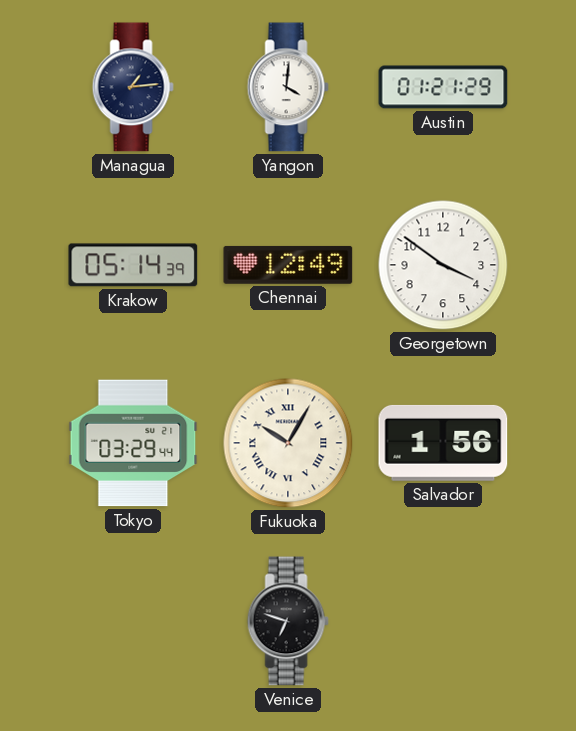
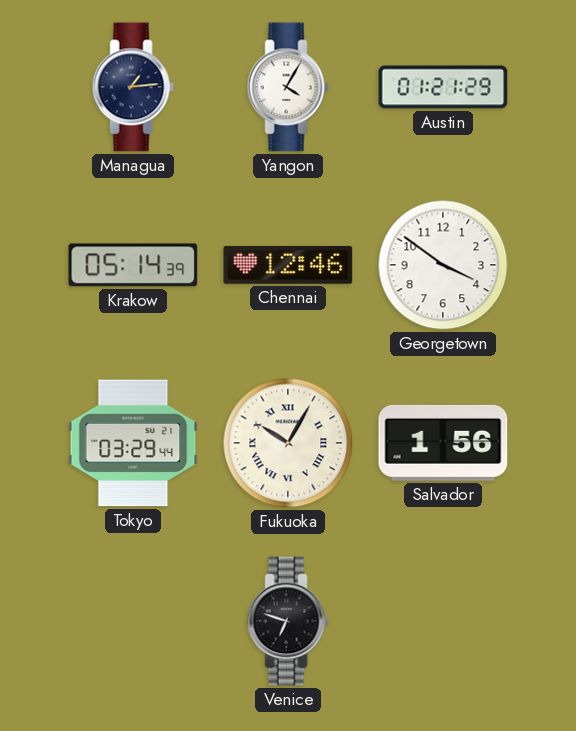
Yangon: 4:01 -> 4:05
Chennai: 12:49 -> 12:46
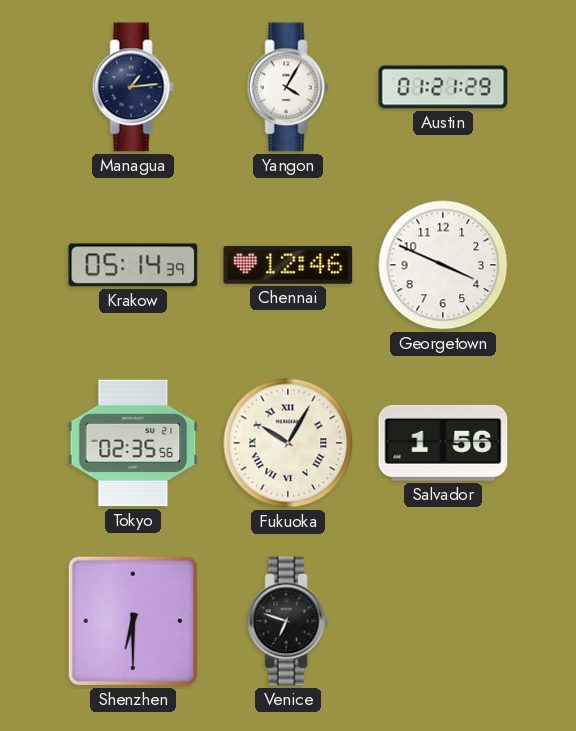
Georgetown: 3:51 -> 3:49
Tokyo: 03:29 -> 02:35
Shenzhen: none -> 6:30
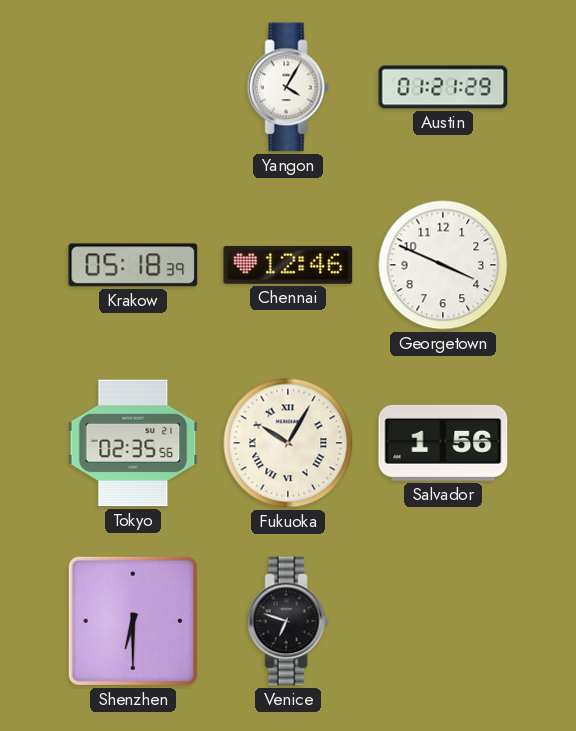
Managua: 1:14 -> none
Krakow: 05:14 -> 05:18
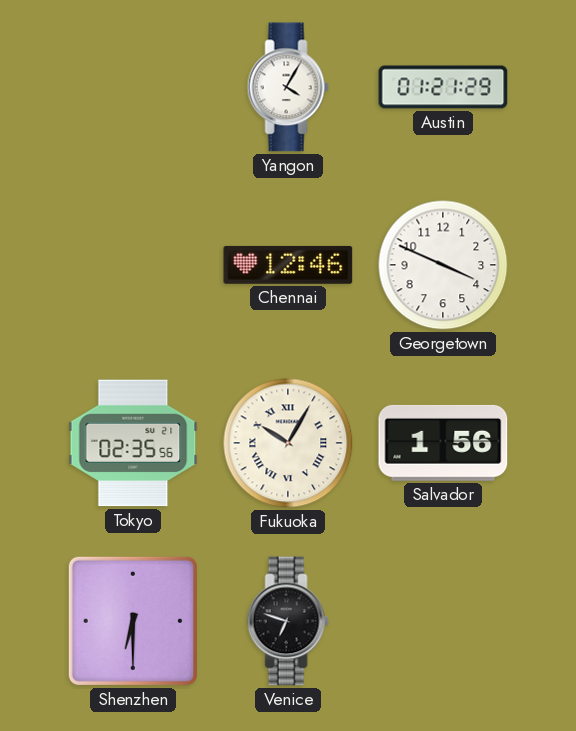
Krakow: 05:18 -> none
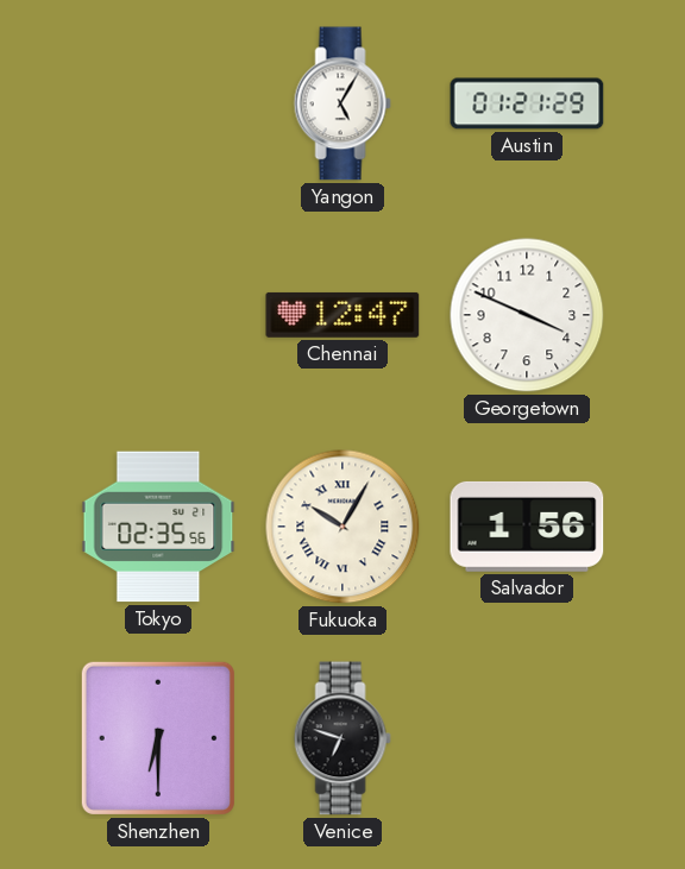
Yangon: 4:05 -> 5:05
Chennai: 12:46 -> 12:47
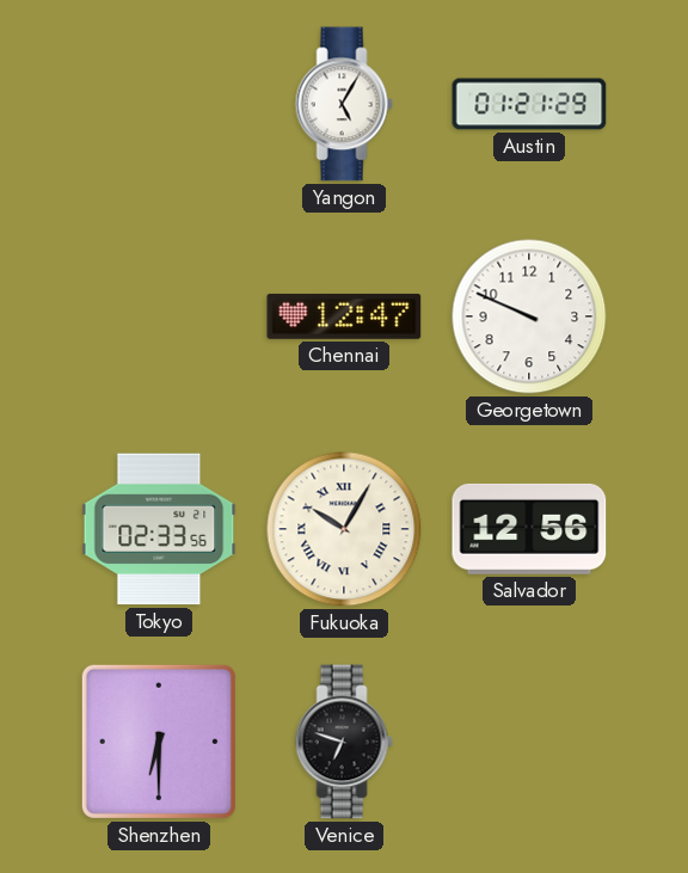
Georgetown: 3:49 -> 9:49
Tokyo: 02:35 -> 02:33
Salvador: 1:56 -> 12:56
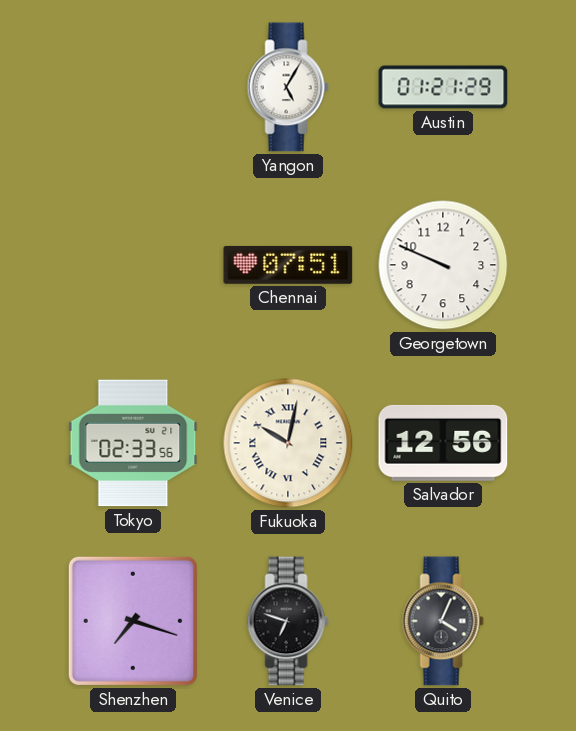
Chennai: 12:47 -> 07:51
Fukuoka: 10:05 -> 10:02
Shenzhen: 6:30 -> 7:18
Quito: none -> 4:04
